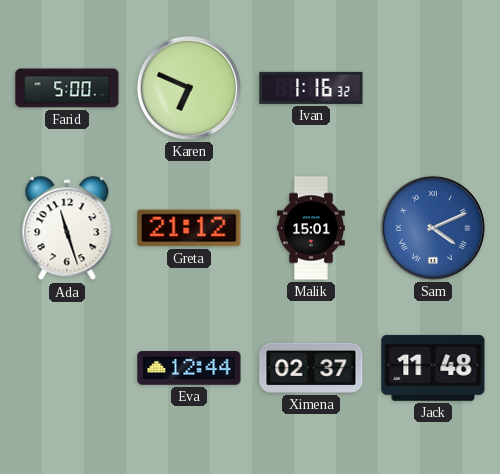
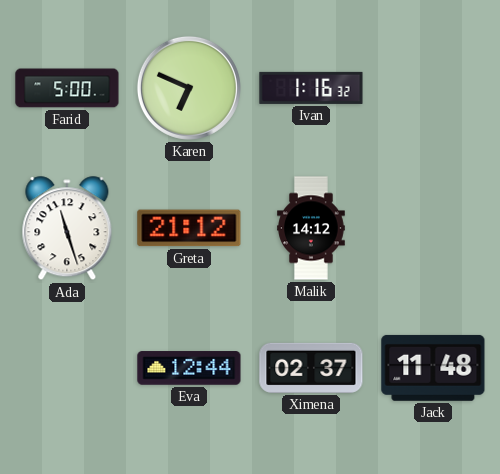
Malik: 15:01 -> 14:12
Sam: 4:11 -> none
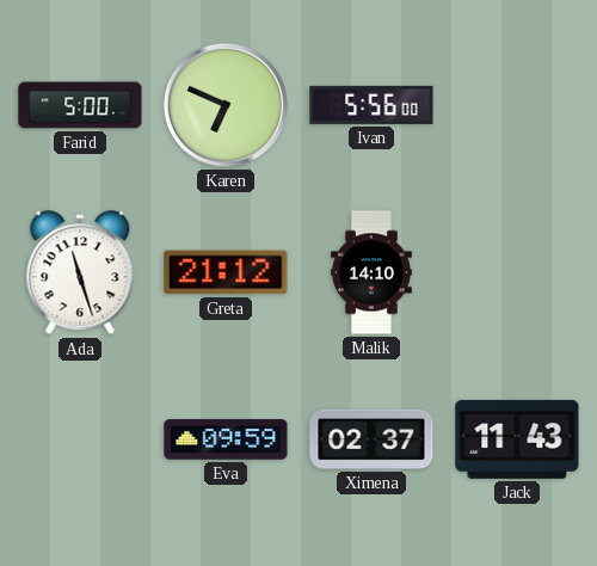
Ivan: 1:16 -> 5:56
Malik: 14:12 -> 14:10
Eva: 12:44 -> 09:59
Jack: 11:48 -> 11:43
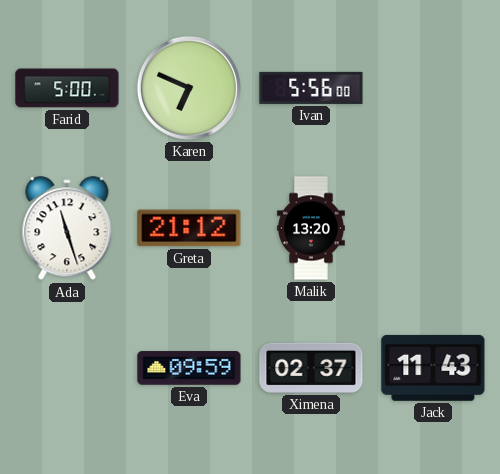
Malik: 14:10 -> 13:20
